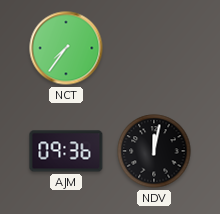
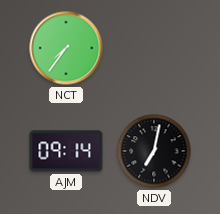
AJM: 09:36 -> 09:14
NDV: 12:02 -> 7:02
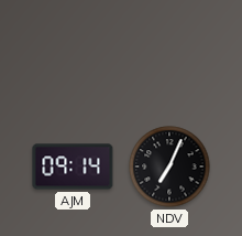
NCT: 7:36 -> none
NDV: 7:02 -> 7:04
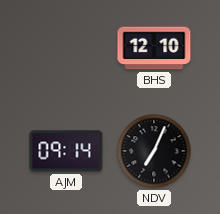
BHS: none -> 12:10
